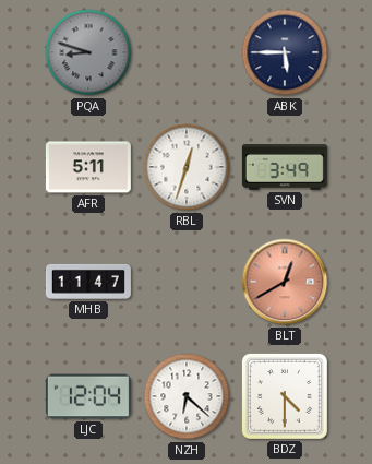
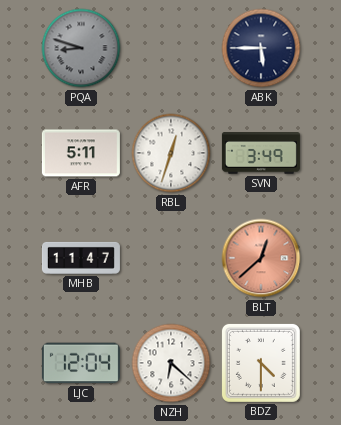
BLT: 12:40 -> 12:38
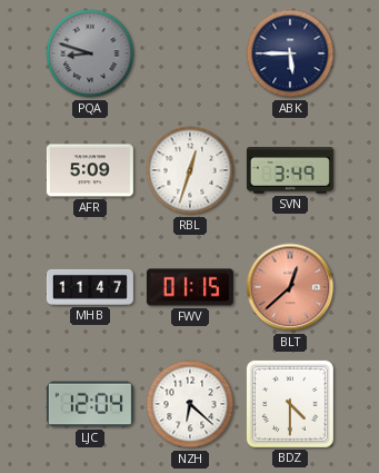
AFR: 5:11 -> 5:09
FWV: none -> 01:15
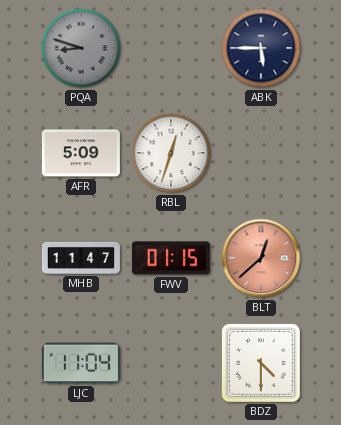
SVN: 3:49 -> none
LJC: 12:04 -> 11:04
NZH: 6:22 -> none
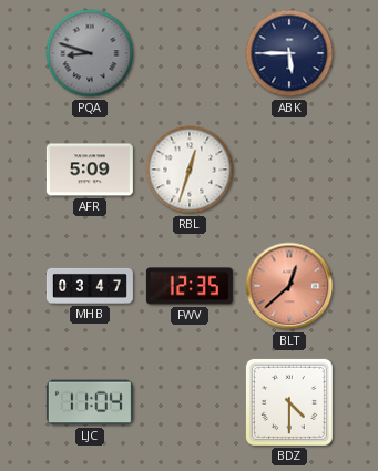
MHB: 11:47 -> 03:47
FWV: 01:15 -> 12:35
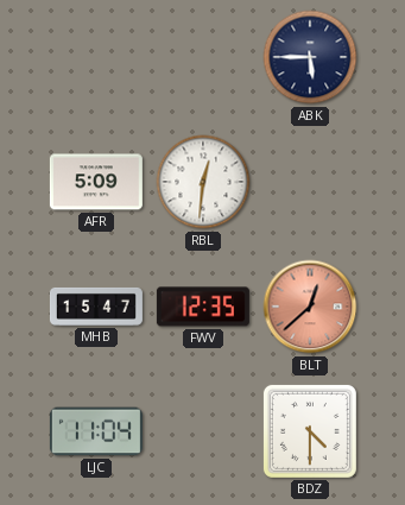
PQA: 8:48 -> none
RBL: 12:33 -> 12:31
MHB: 03:47 -> 15:47
